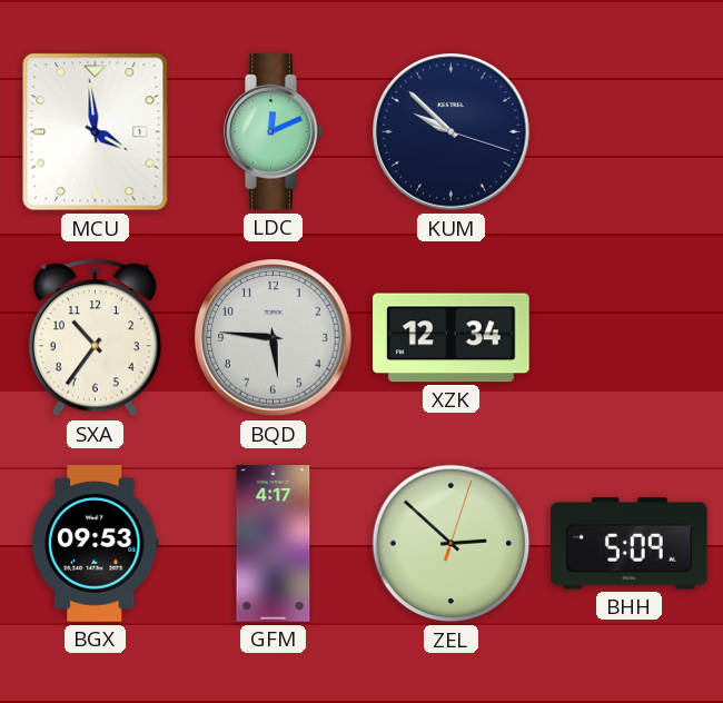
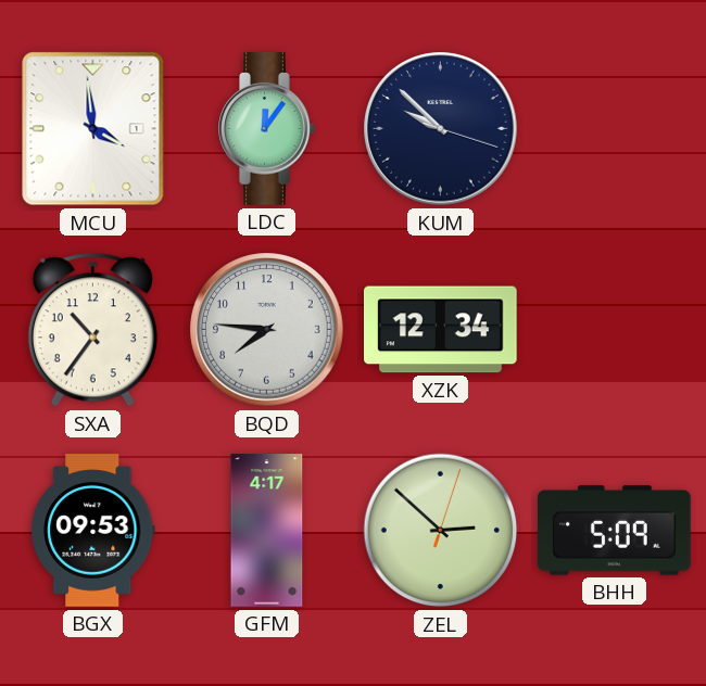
LDC: 12:11 -> 12:06
BQD: 5:46 -> 7:46
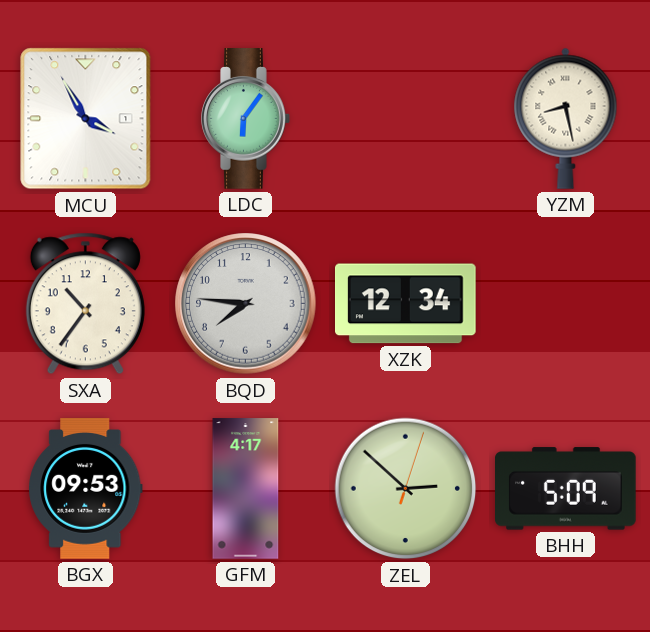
MCU: 3:59 -> 3:55
LDC: 12:06 -> 6:06
KUM: 9:52 -> none
YZM: none -> 8:28
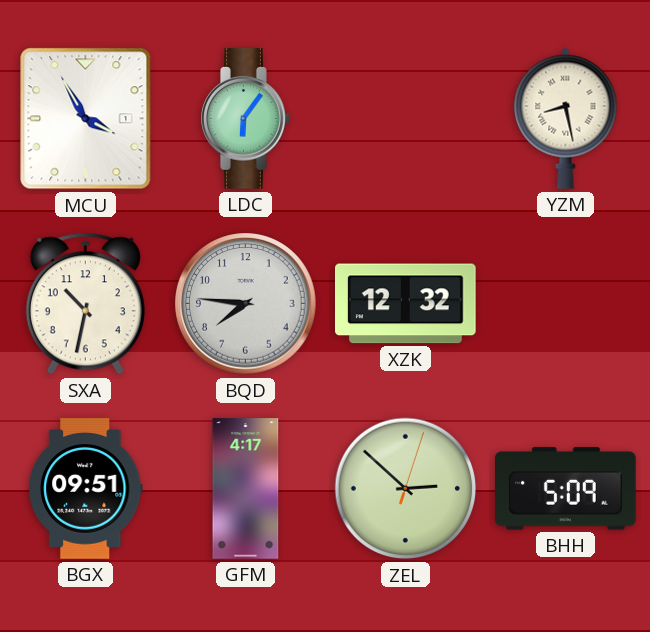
SXA: 10:36 -> 10:32
XZK: 12:34 -> 12:32
BGX: 09:53 -> 09:51
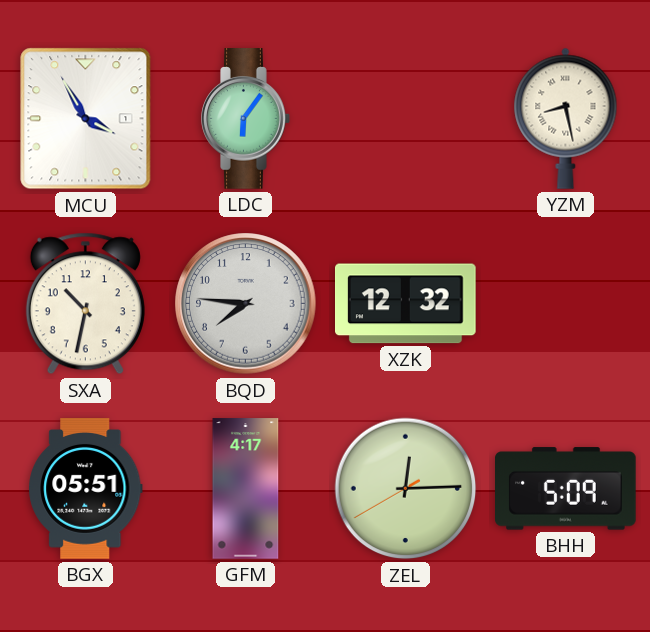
BGX: 09:51 -> 05:51
ZEL: 2:52 -> 12:14
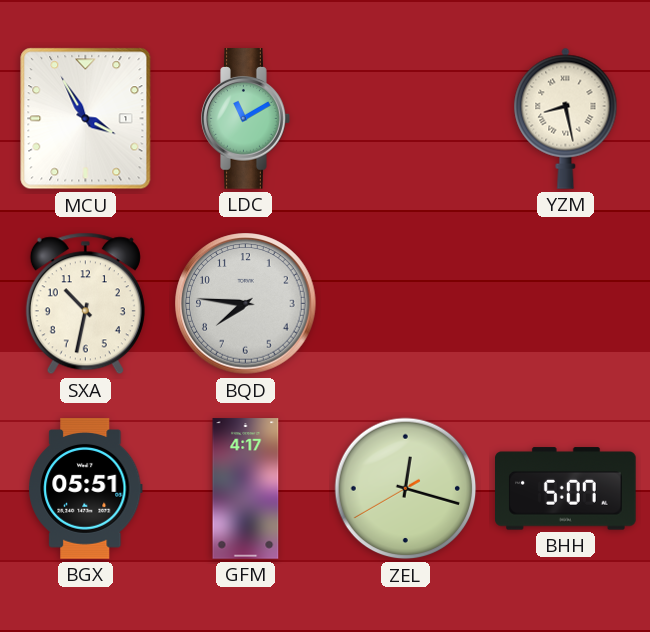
LDC: 6:06 -> 11:10
XZK: 12:32 -> none
ZEL: 12:14 -> 12:17
BHH: 5:09 -> 5:07
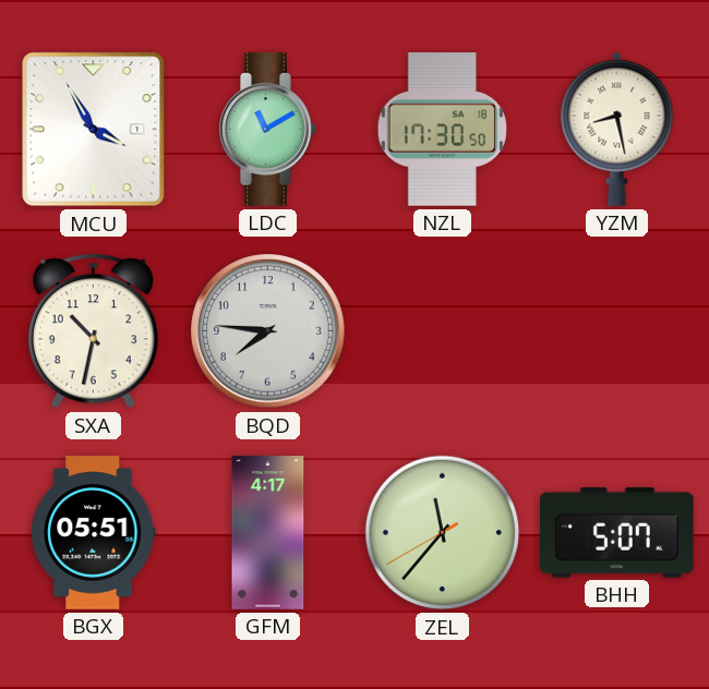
NZL: none -> 17:30
ZEL: 12:17 -> 11:36
